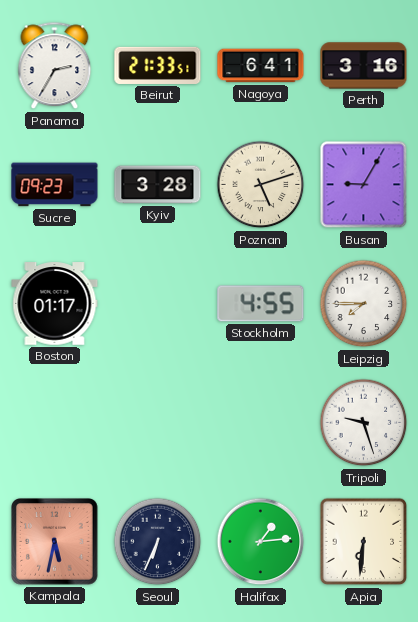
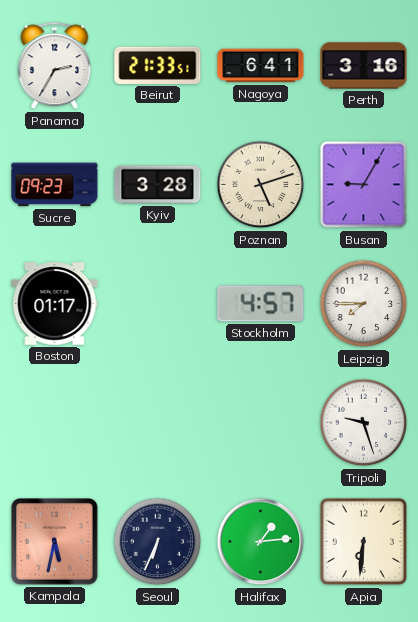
Stockholm: 4:55 -> 4:57
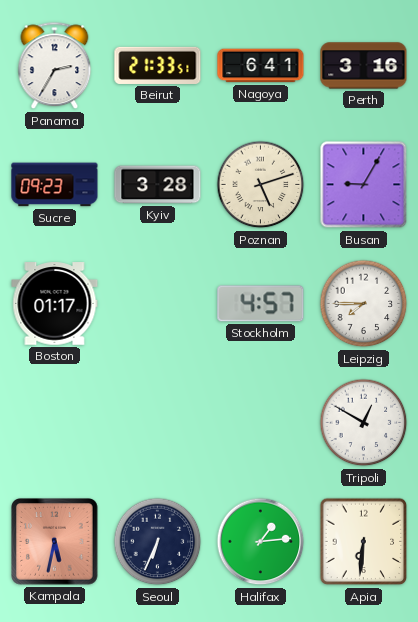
Tripoli: 9:27 -> 12:50
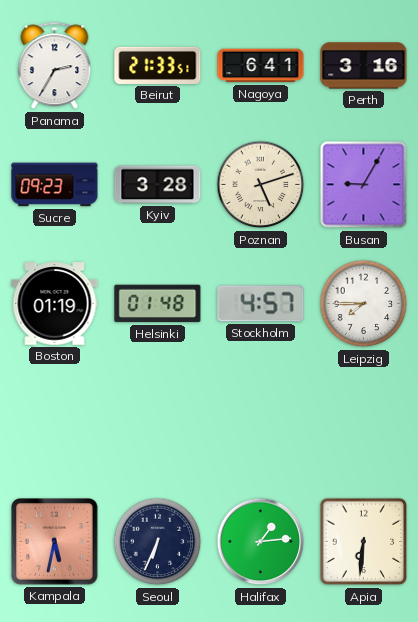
Boston: 01:17 -> 01:19
Helsinki: none -> 01:48
Tripoli: 12:50 -> none
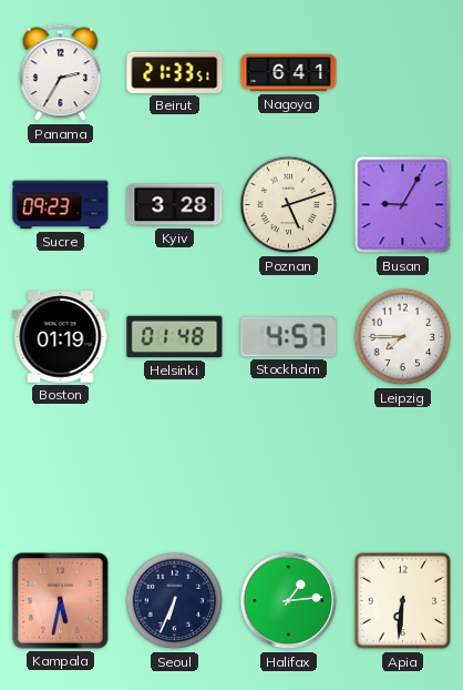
Perth: 3:16 -> none
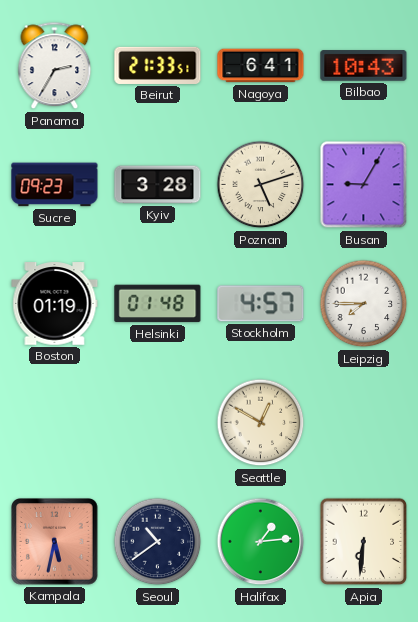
Bilbao: none -> 10:43
Seattle: none -> 12:50
Seoul: 6:34 -> 10:39
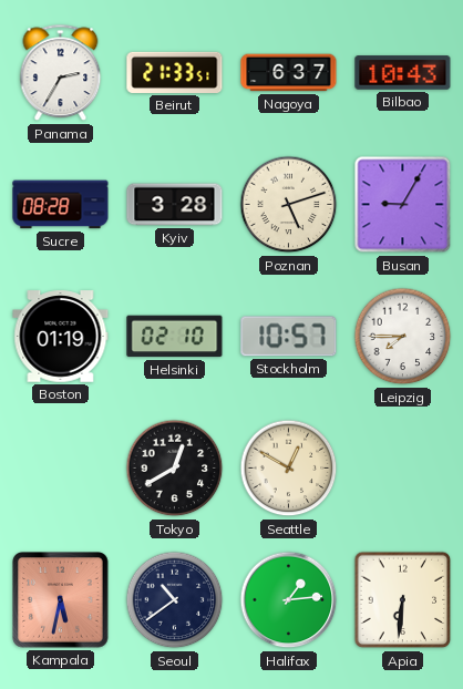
Nagoya: 6:41 -> 6:37
Sucre: 09:23 -> 08:28
Helsinki: 01:48 -> 02:10
Stockholm: 4:57 -> 10:57
Tokyo: none -> 12:40
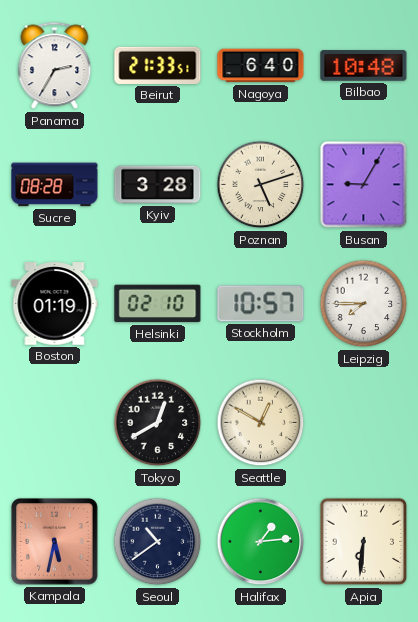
Nagoya: 6:37 -> 6:40
Bilbao: 10:43 -> 10:48
